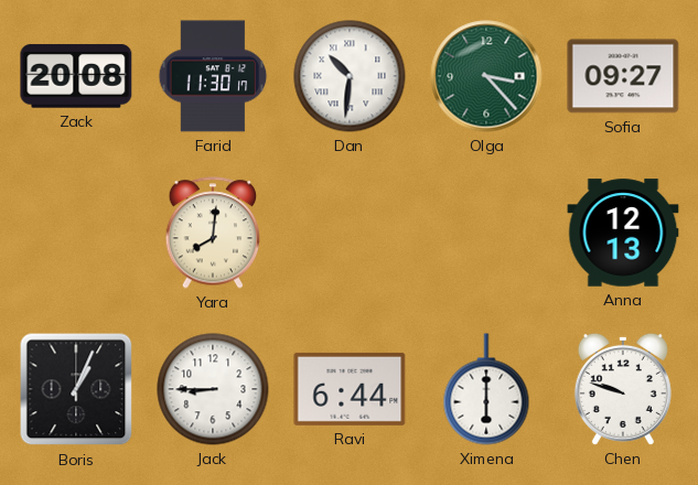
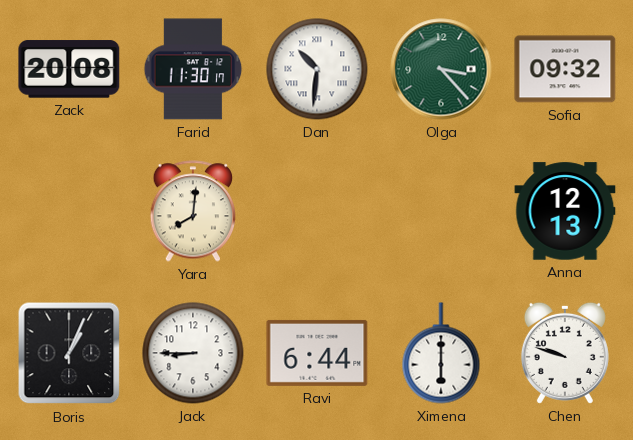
Sofia: 09:27 -> 09:32
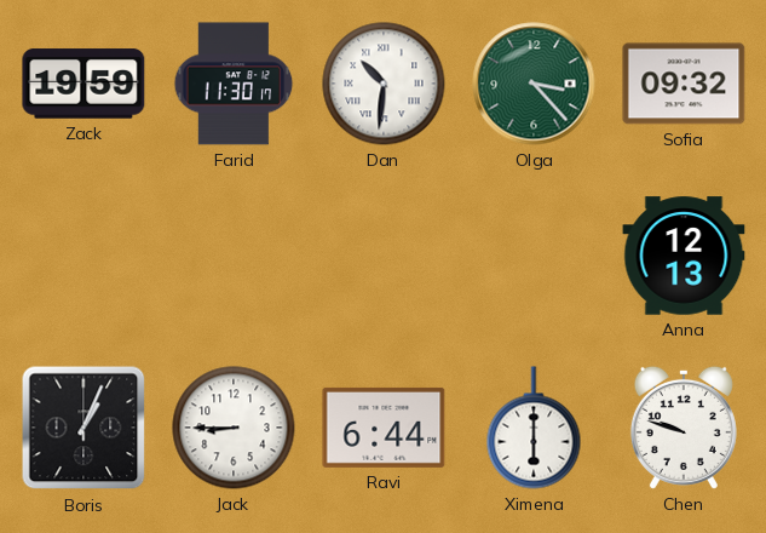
Zack: 20:08 -> 19:59
Yara: 8:01 -> none
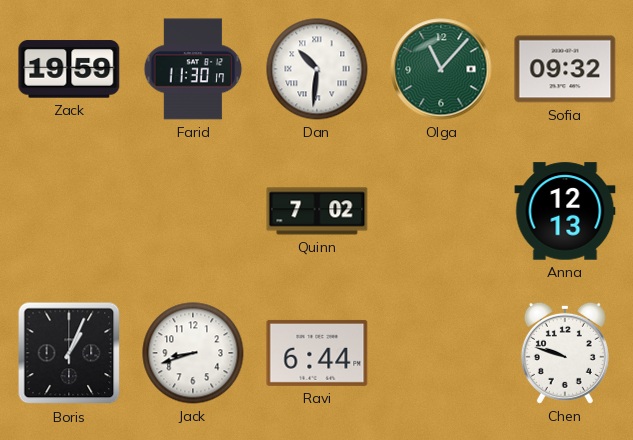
Olga: 3:23 -> 11:07
Quinn: none -> 7:02
Jack: 8:45 -> 8:42
Ximena: 6:00 -> none
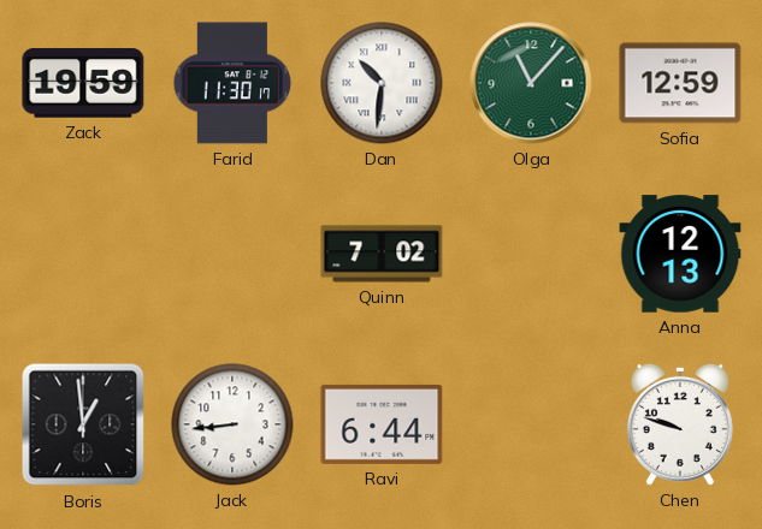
Sofia: 09:32 -> 12:59
Boris: 1:04 -> 12:59
Jack: 8:42 -> 8:44
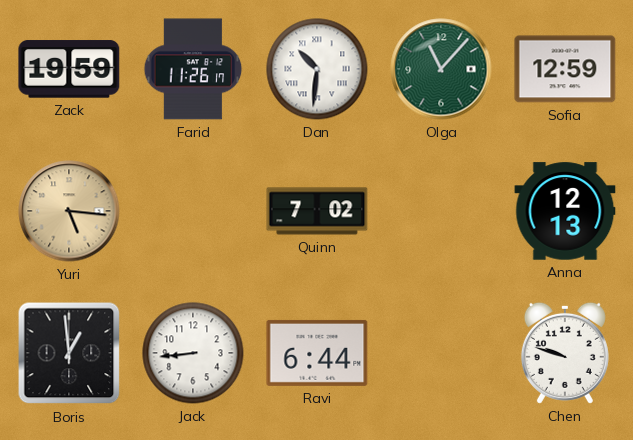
Farid: 11:30 -> 11:26
Yuri: none -> 5:16
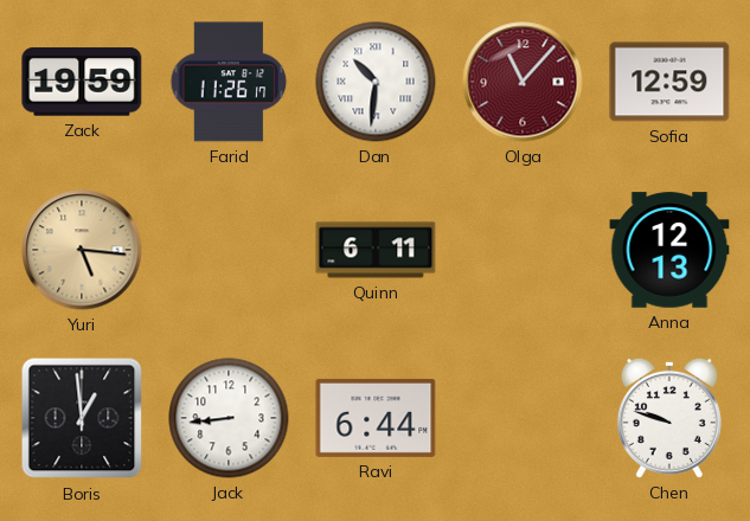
Olga dial: green -> burgundy
Quinn: 7:02 -> 6:11
